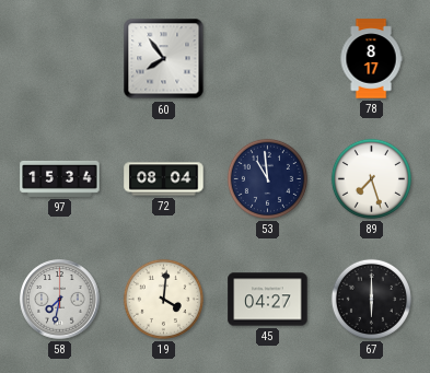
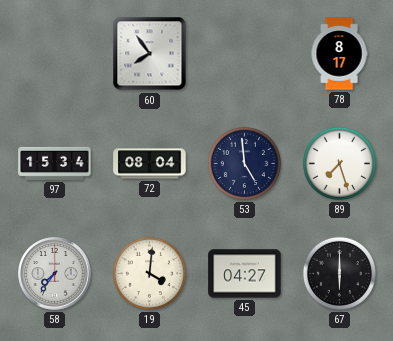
53: 10:59 -> 4:59
58: 7:32 -> 7:36
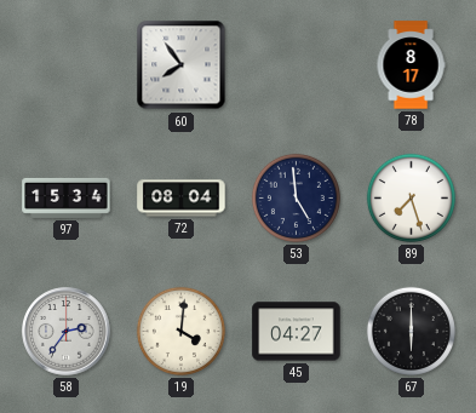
58: 7:36 -> 2:36
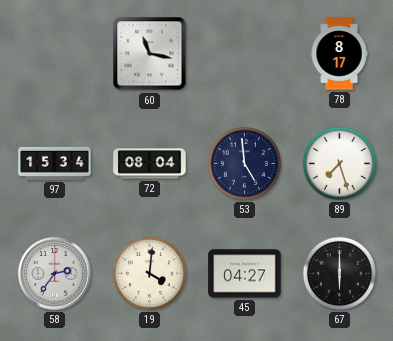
60: 7:54 -> 11:17
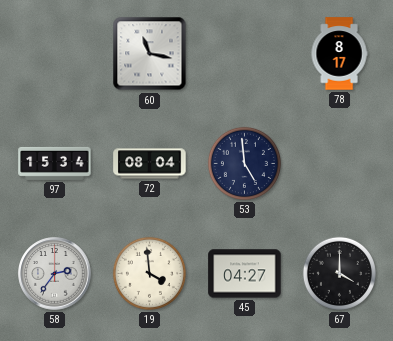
89: 7:27 -> none
19: 4:01 -> 3:59
67: 6:00 -> 4:00
